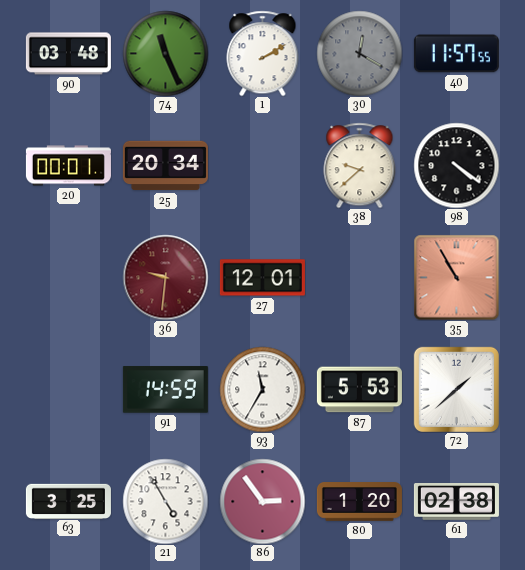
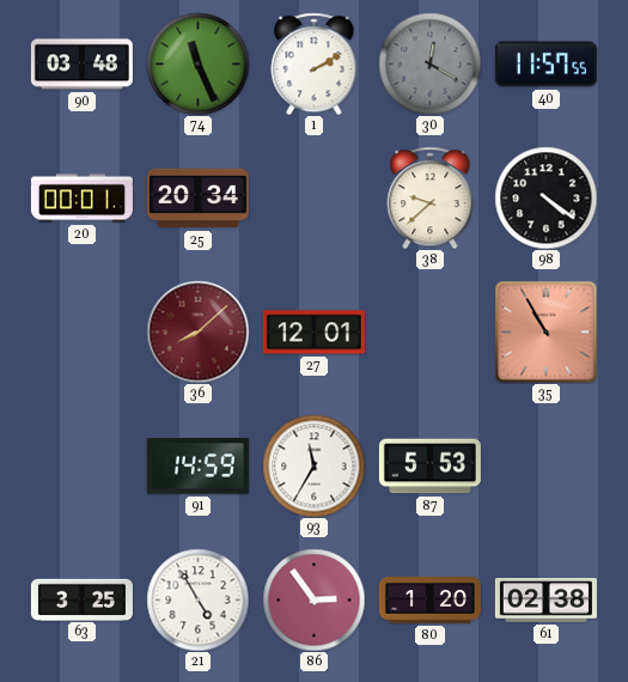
36: 9:31 -> 8:08
72: 1:38 -> none
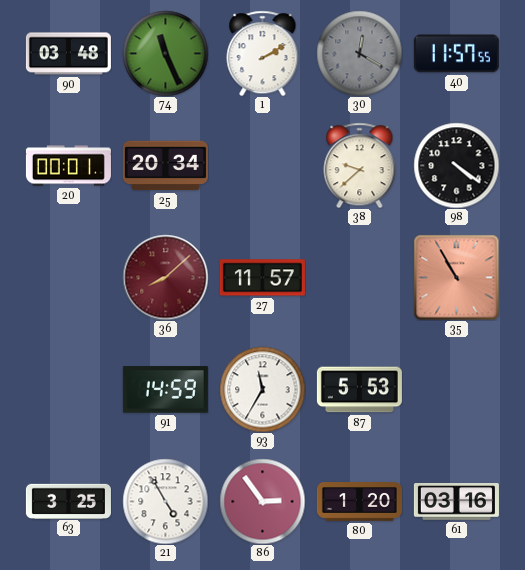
27: 12:01 -> 11:57
61: 02:38 -> 03:16
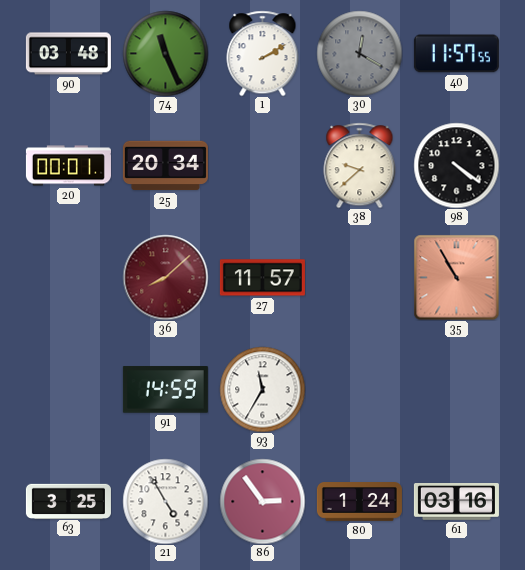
87: 5:53 -> none
80: 1:20 -> 1:24
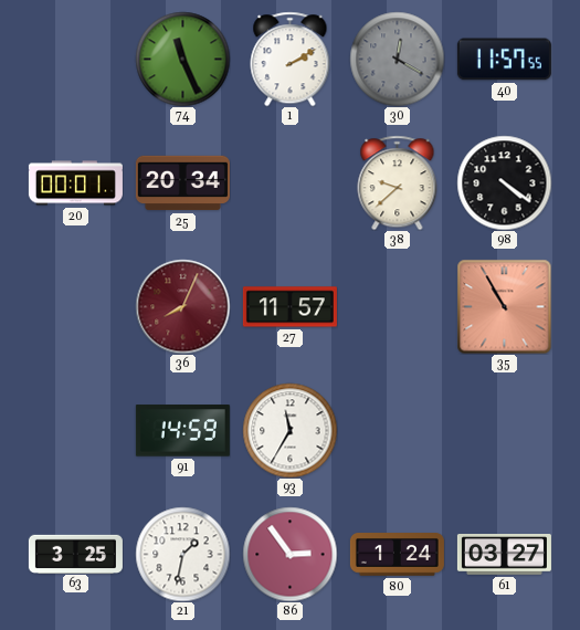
90: 03:48 -> none
36: 8:08 -> 8:04
21: 4:55 -> 1:32
61: 03:16 -> 03:27
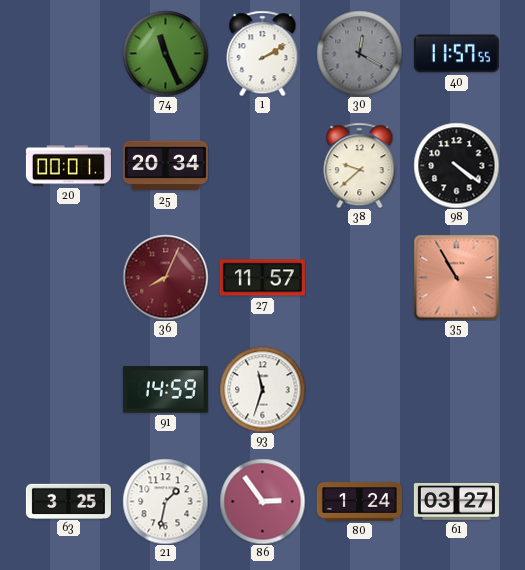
93: 11:35 -> 11:33
